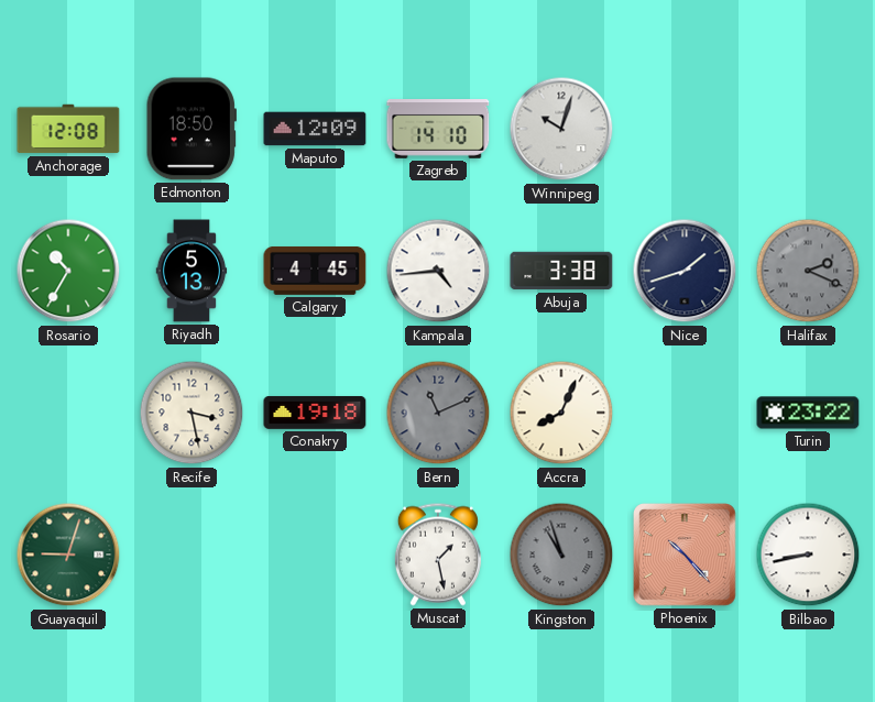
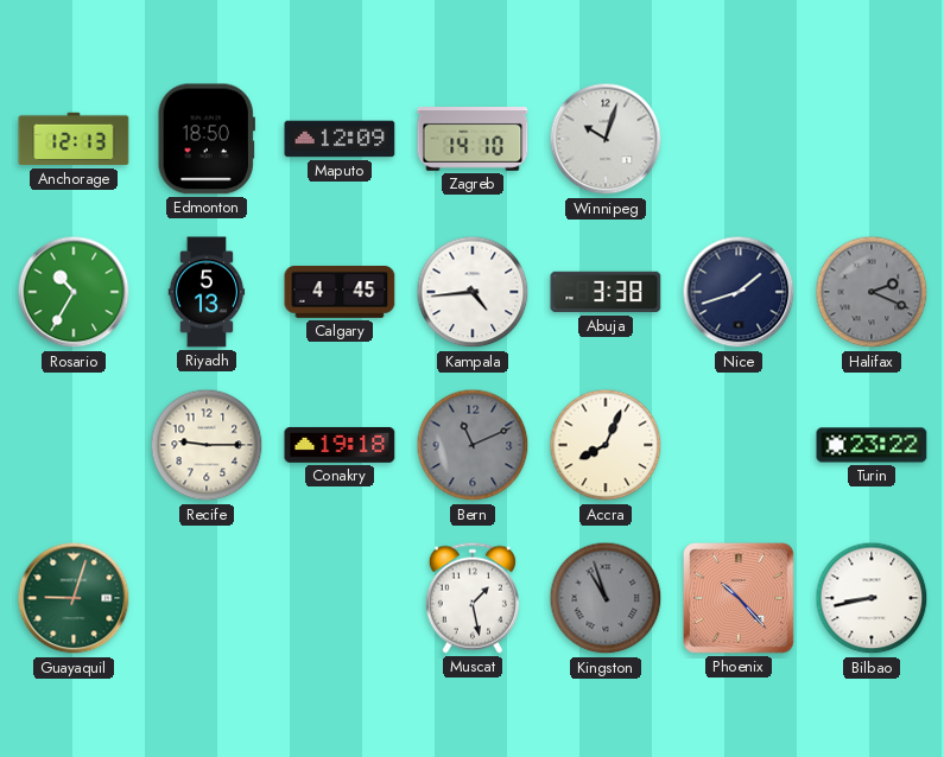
Anchorage: 12:08 -> 12:13
Recife: 3:28 -> 9:15
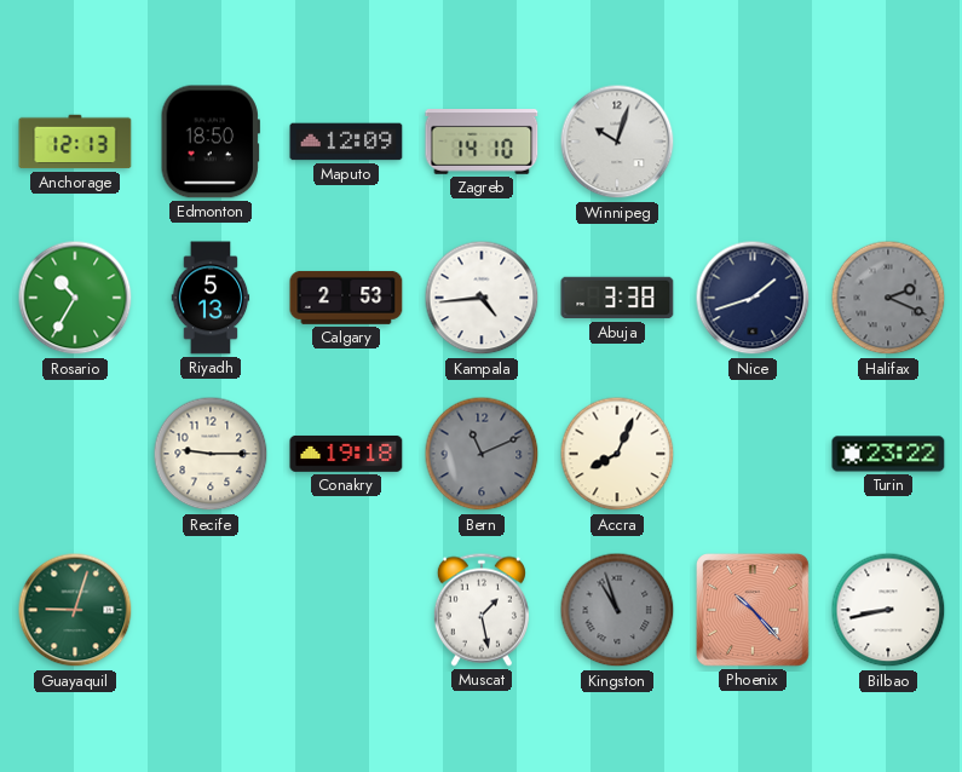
Calgary: 4:45 -> 2:53
